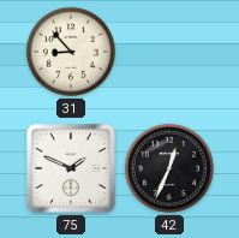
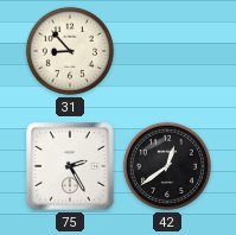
75: 1:49 -> 2:25
42: 12:34 -> 12:39
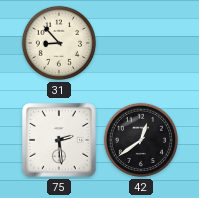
75: 2:25 -> 2:29
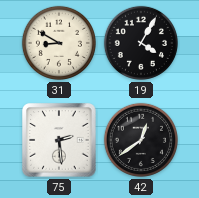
31: 8:53 -> 8:50
19: none -> 4:05
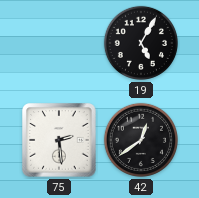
31: 8:50 -> none
19: 4:05 -> 5:05
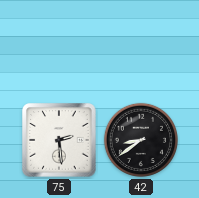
19: 5:05 -> none
42: 12:39 -> 8:39
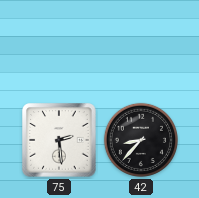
42: 8:39 -> 8:37
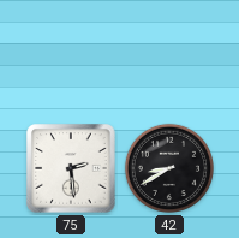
42: 8:37 -> 8:40
